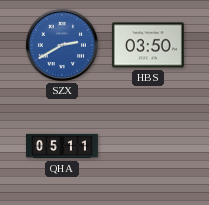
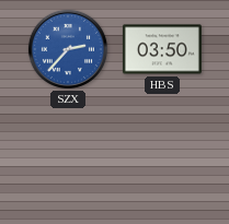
SZX: 2:40 -> 2:37
QHA: 05:11 -> none
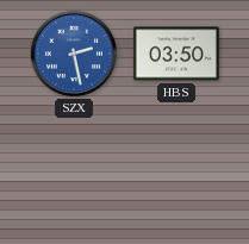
SZX: 2:37 -> 2:28
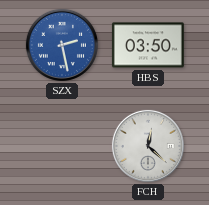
FCH: none -> 12:22
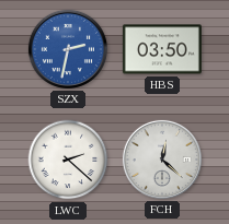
SZX: 2:28 -> 2:32
LWC: none -> 2:22
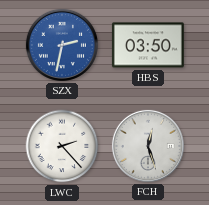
LWC: 2:22 -> 2:23
FCH: 12:22 -> 12:27
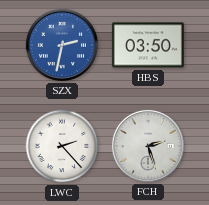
FCH: 12:27 -> 2:27
